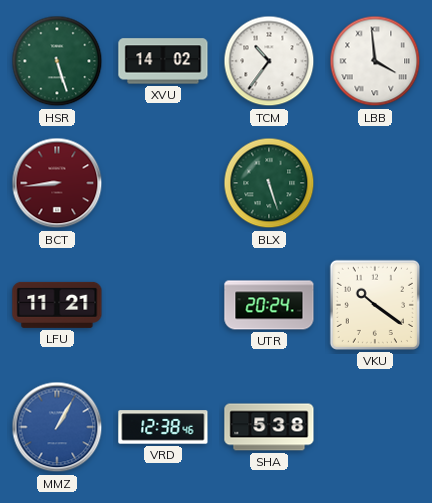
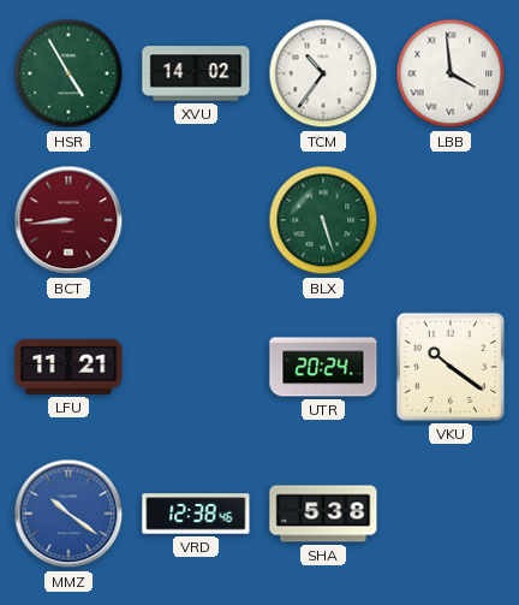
HSR: 5:27 -> 4:55
MMZ: 1:05 -> 10:21
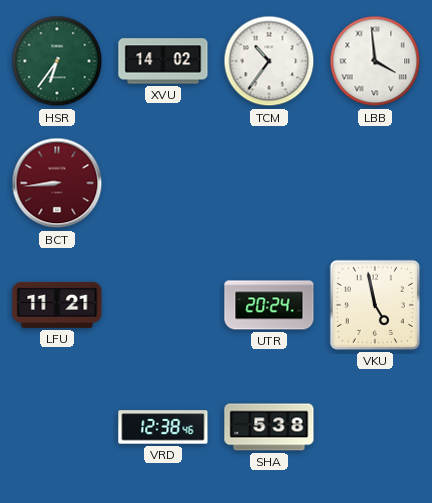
HSR: 4:55 -> 6:36
BLX: 5:27 -> none
VKU: 10:21 -> 4:58
MMZ: 10:21 -> none
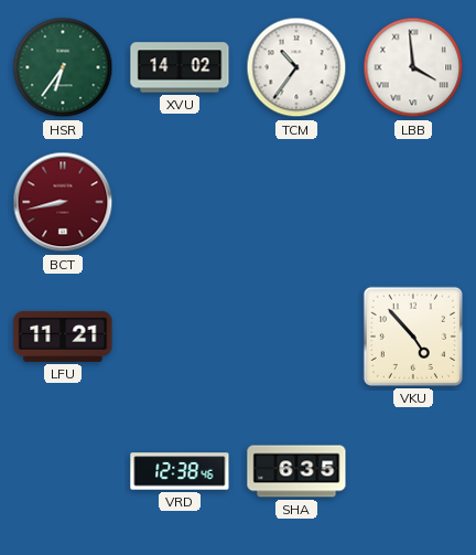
BCT: 8:44 -> 8:43
UTR: 20:24 -> none
VKU: 4:58 -> 4:53
SHA: 5:38 -> 6:35
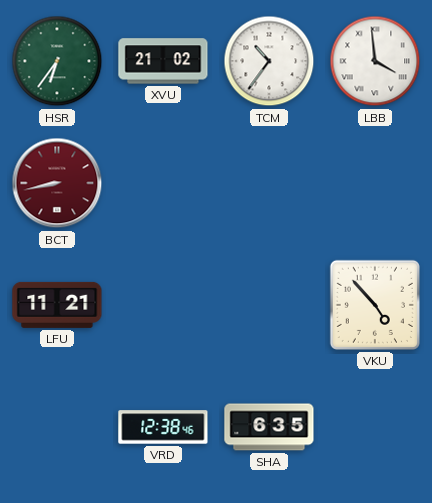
XVU: 14:02 -> 21:02
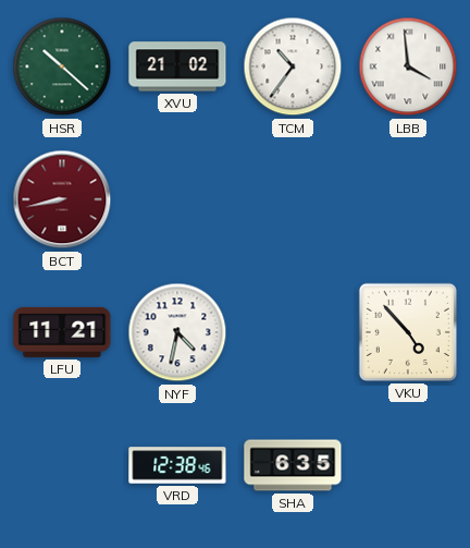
HSR: 6:36 -> 10:22
NYF: none -> 4:32
